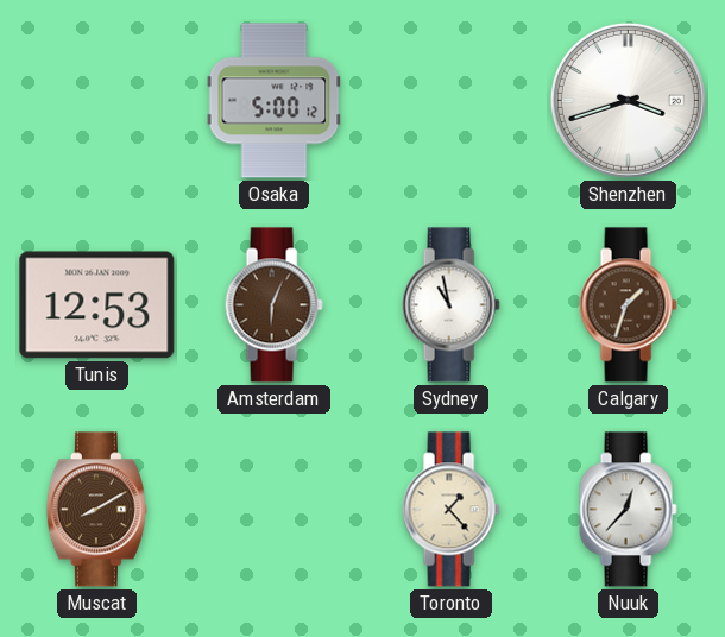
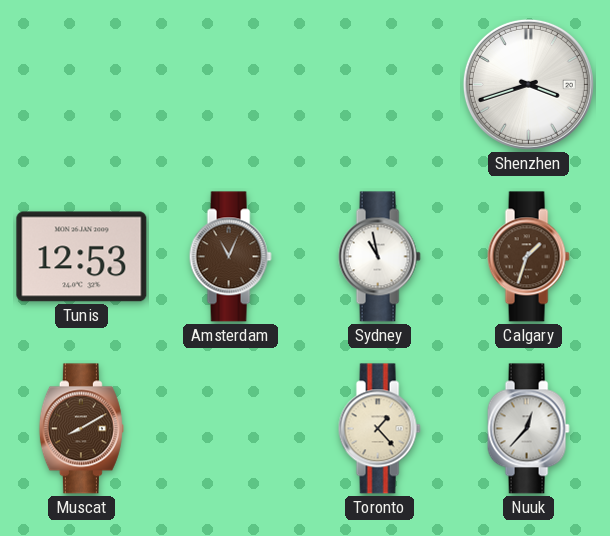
Osaka: 5:00 -> none
Amsterdam: 6:04 -> 11:04
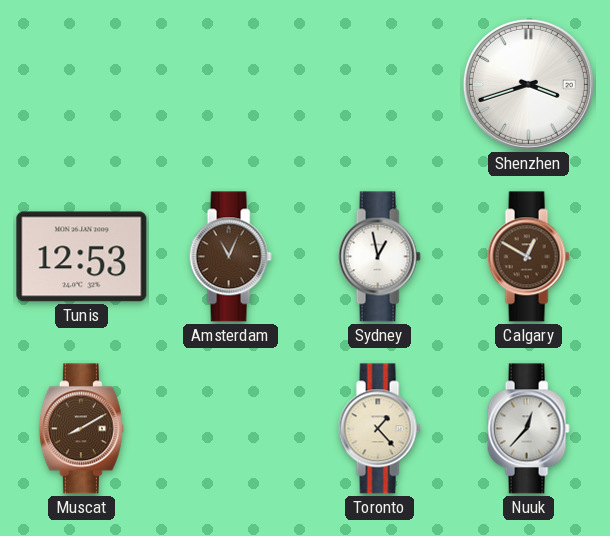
Sydney: 10:58 -> 12:58
Calgary: 1:33 -> 12:50
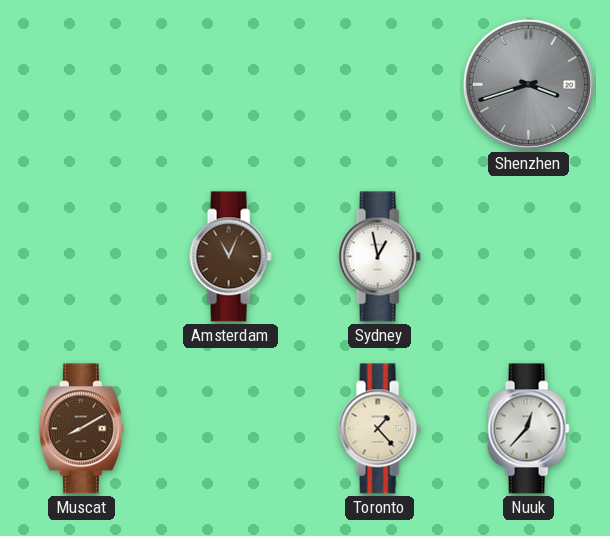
Shenzhen dial: white -> grey
Tunis: 12:53 -> none
Calgary: 12:50 -> none
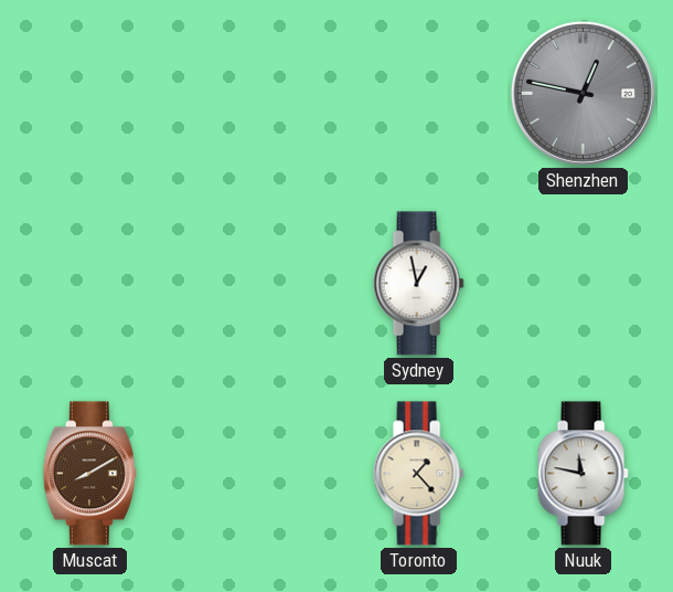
Shenzhen: 3:42 -> 12:47
Amsterdam: 11:04 -> none
Nuuk: 12:37 -> 11:47
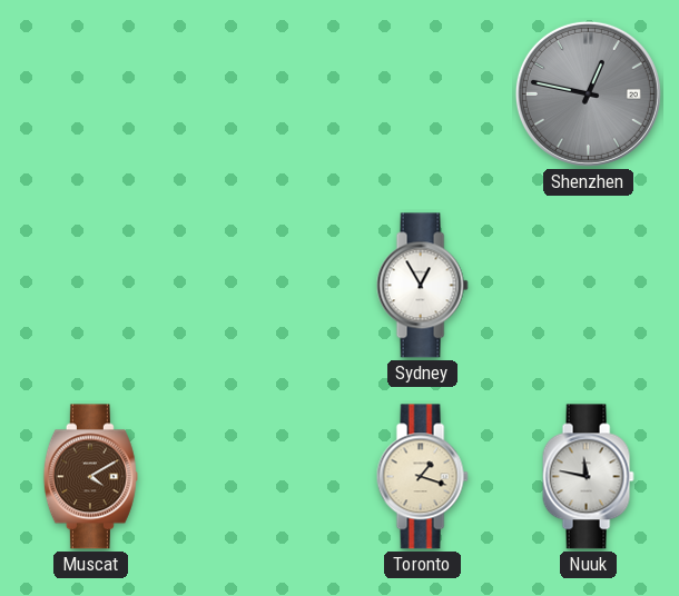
Sydney: 12:58 -> 12:55
Muscat: 8:10 -> 4:10
Toronto: 1:23 -> 1:18
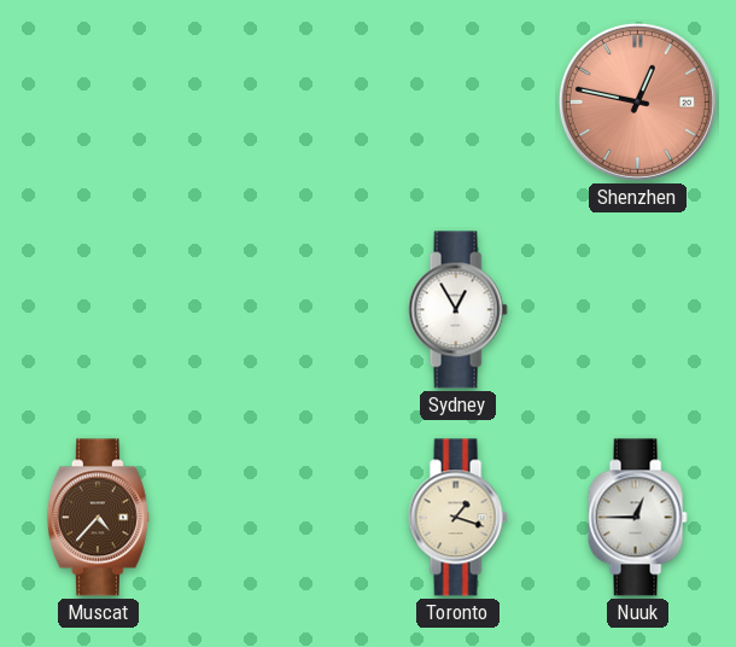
Shenzhen dial: grey -> salmon
Muscat: 4:10 -> 4:37
Nuuk: 11:47 -> 12:45
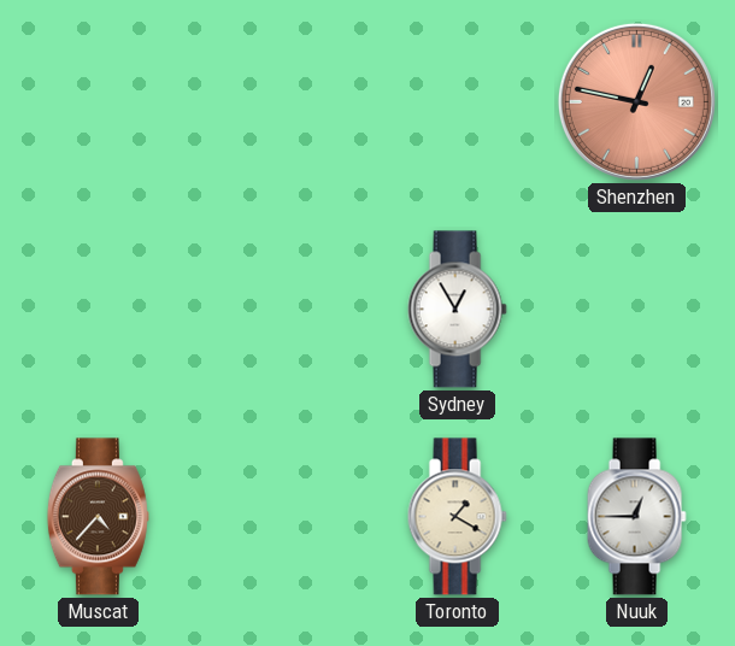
Toronto: 1:18 -> 1:20
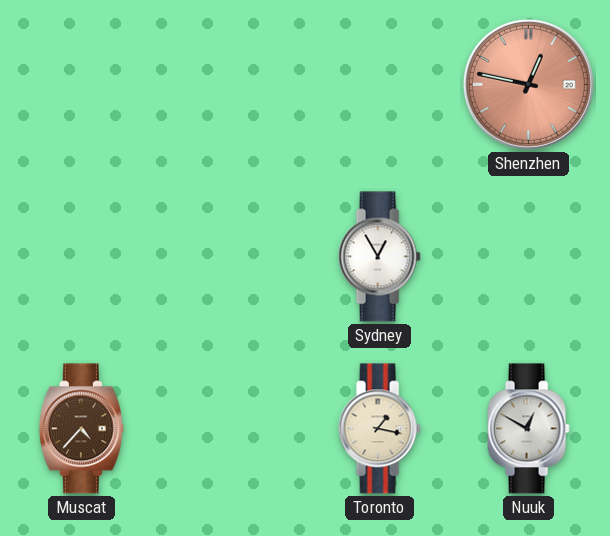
Toronto: 1:20 -> 1:17
Nuuk: 12:45 -> 12:50
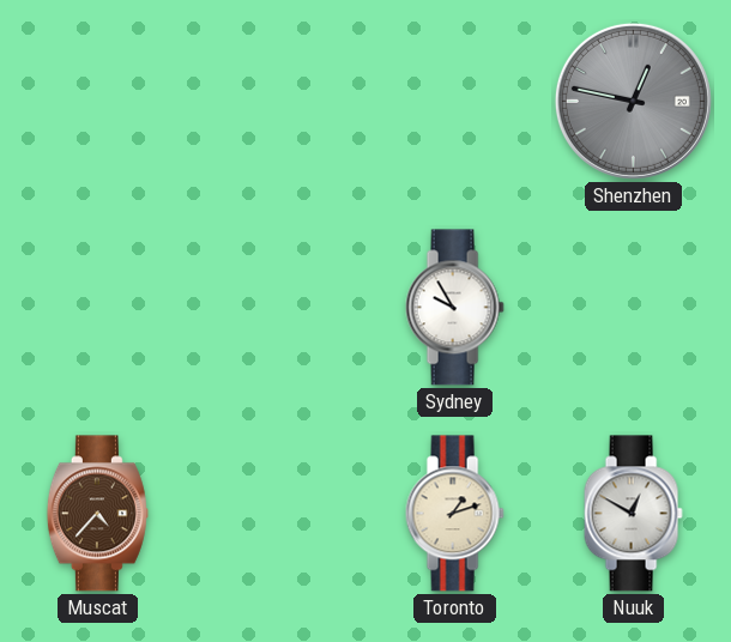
Shenzhen dial: salmon -> grey
Sydney: 12:55 -> 9:55
Toronto: 1:17 -> 1:12
